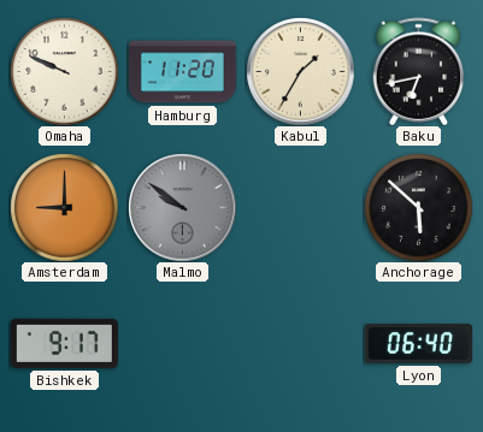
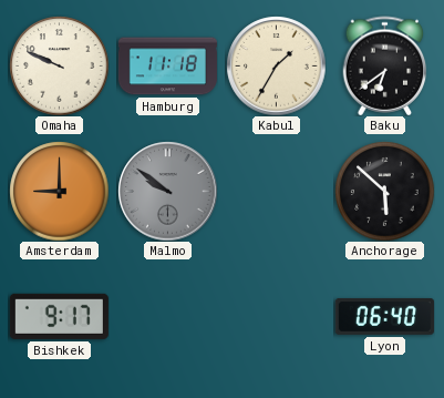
Hamburg: 11:20 -> 11:18
Baku: 6:43 -> 6:39
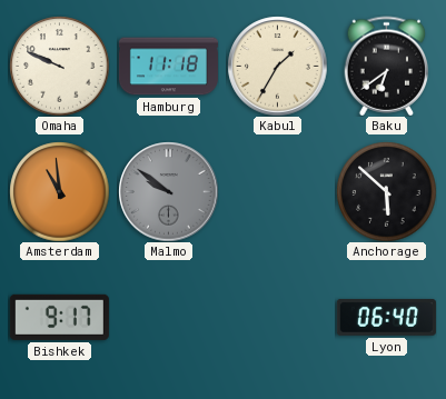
Amsterdam: 9:00 -> 10:59
